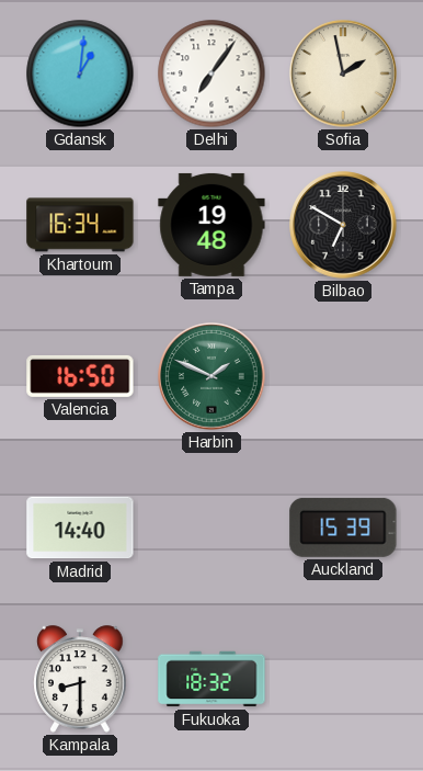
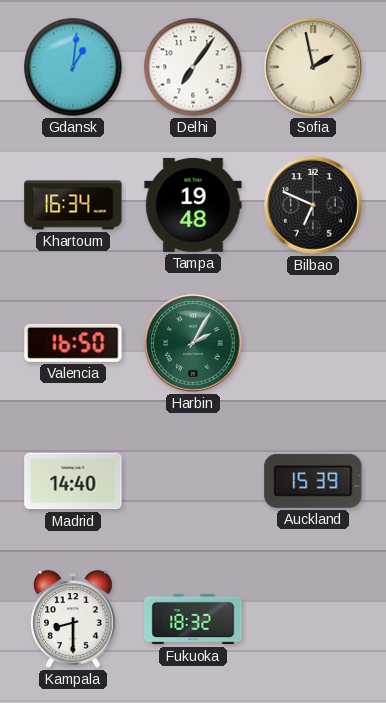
Bilbao: 6:50 -> 6:49
Harbin: 1:49 -> 2:05
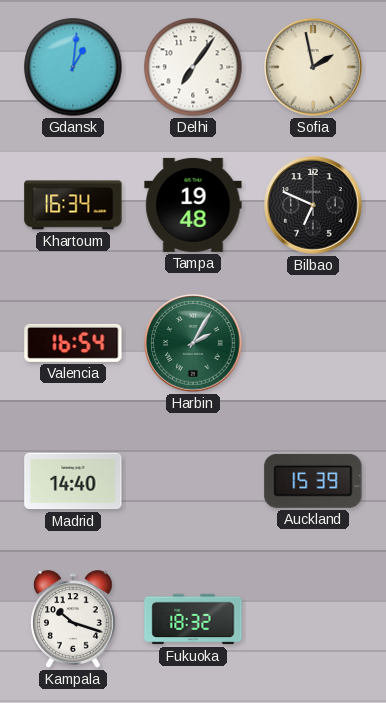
Valencia: 16:50 -> 16:54
Kampala: 8:30 -> 10:18
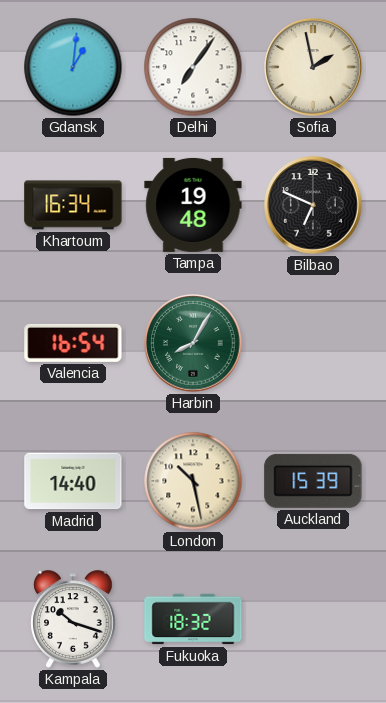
Harbin: 2:05 -> 8:05
London: none -> 10:28
